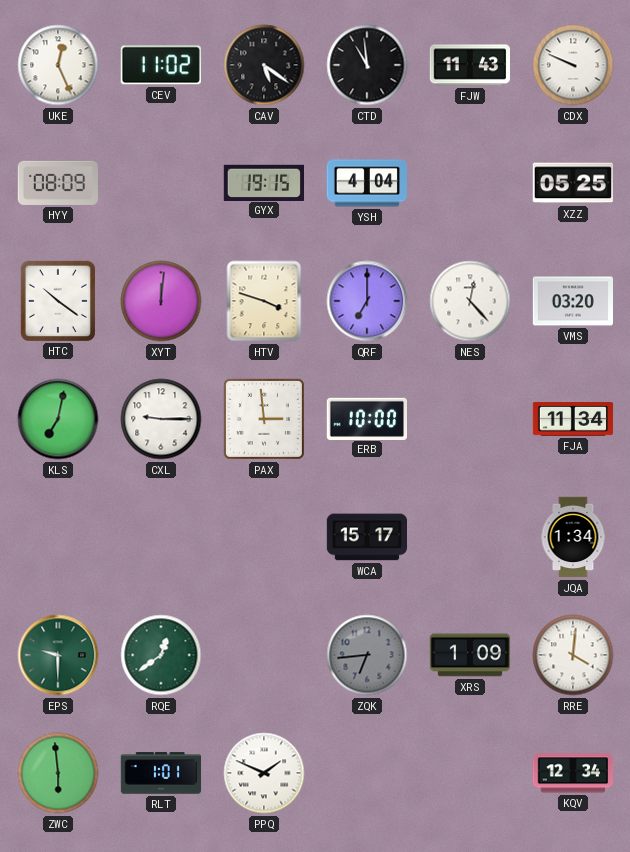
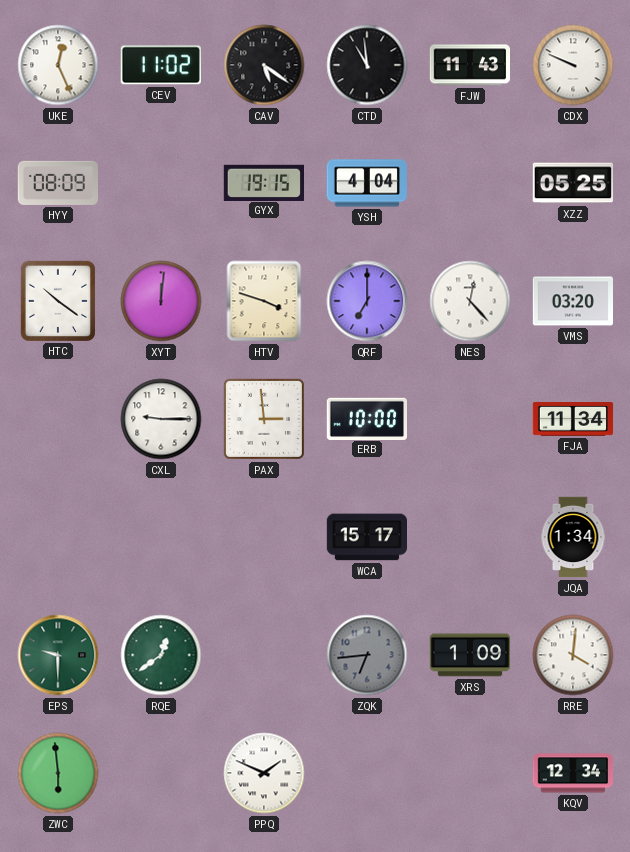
KLS: 7:02 -> none
RLT: 1:01 -> none
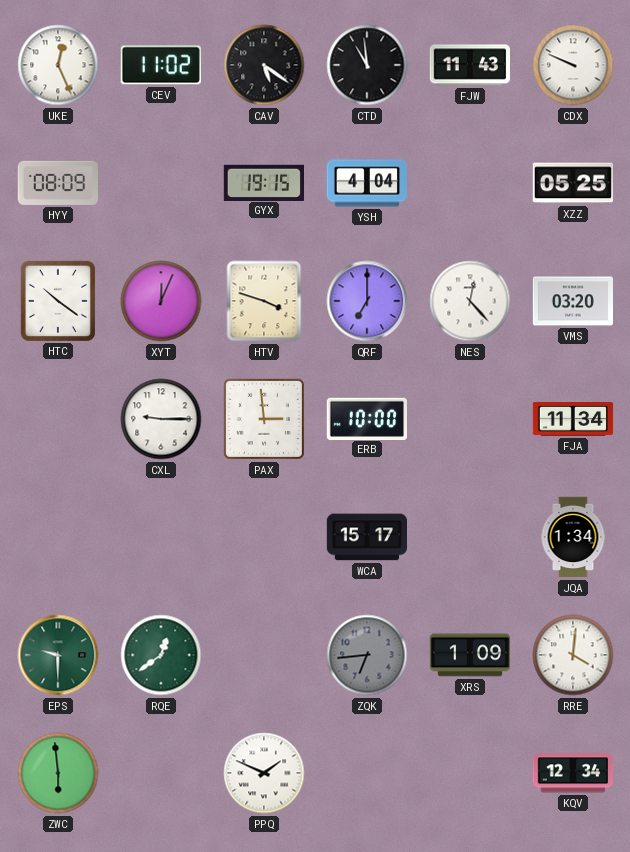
XYT: 12:01 -> 12:04
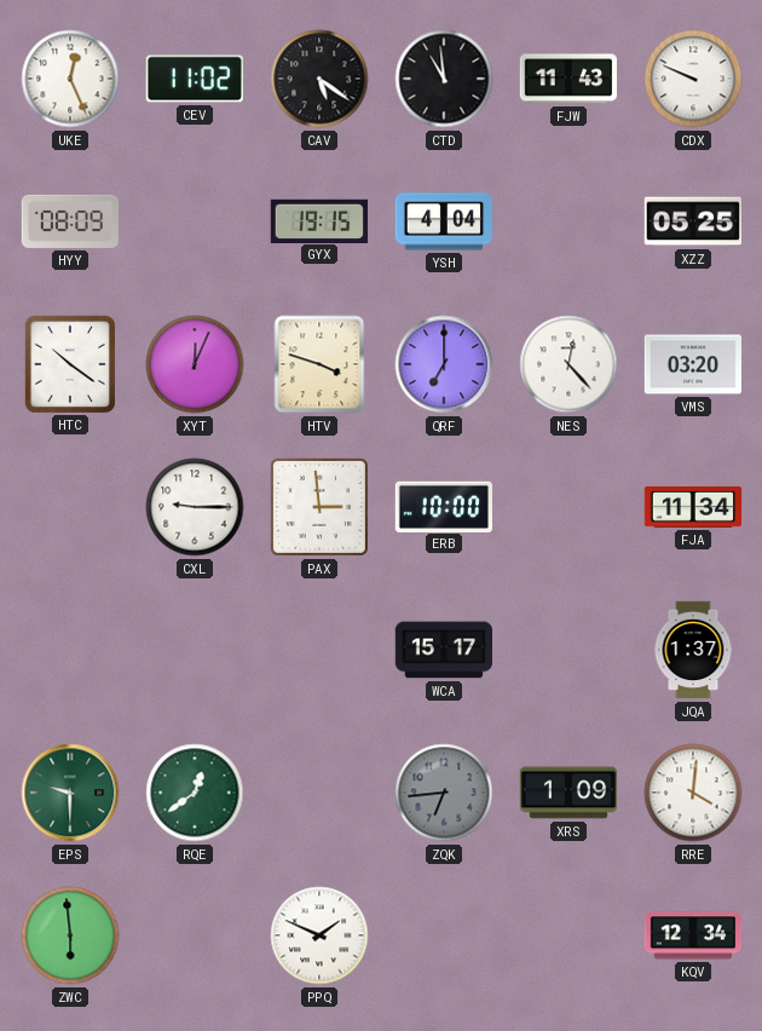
JQA: 1:34 -> 1:37
